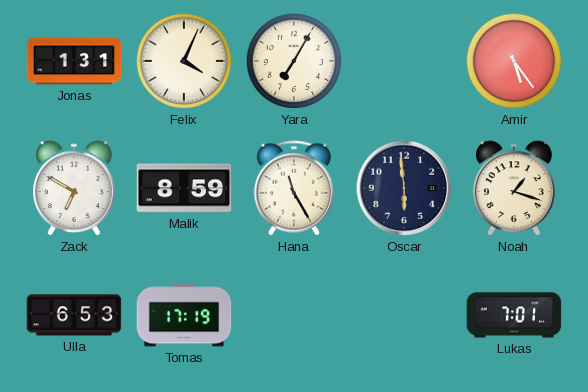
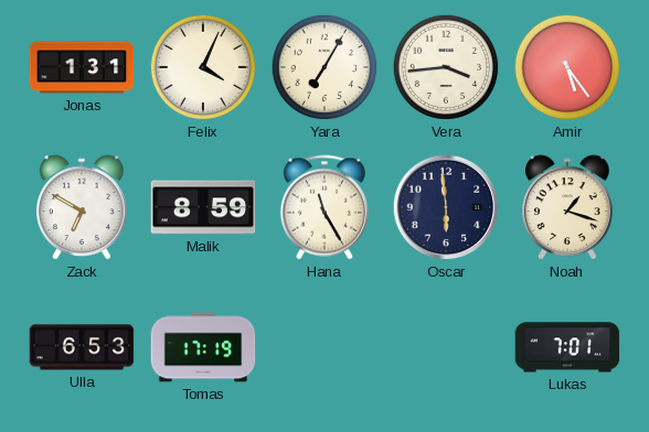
Vera: none -> 3:44
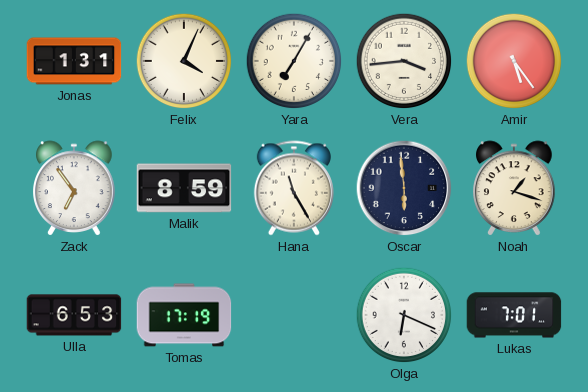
Zack: 6:50 -> 6:54
Olga: none -> 6:19
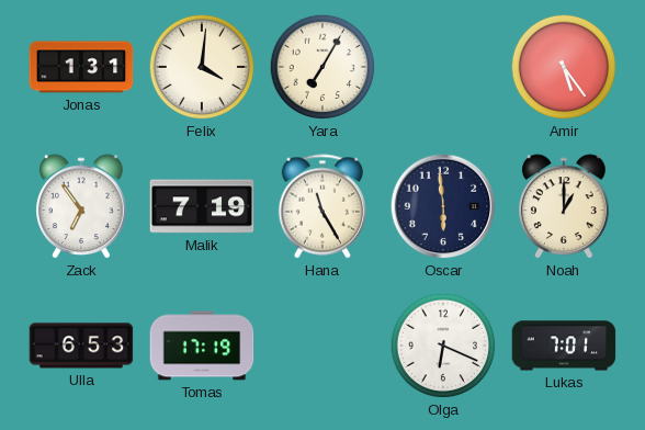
Felix: 4:04 -> 4:01
Vera: 3:44 -> none
Malik: 8:59 -> 7:19
Noah: 1:18 -> 1:00
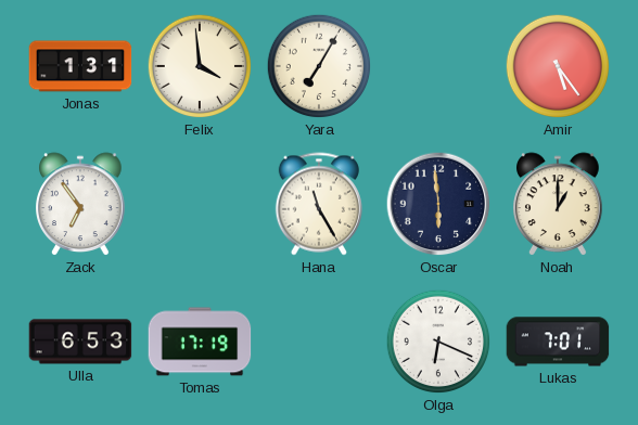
Felix: 4:01 -> 3:59
Malik: 7:19 -> none
